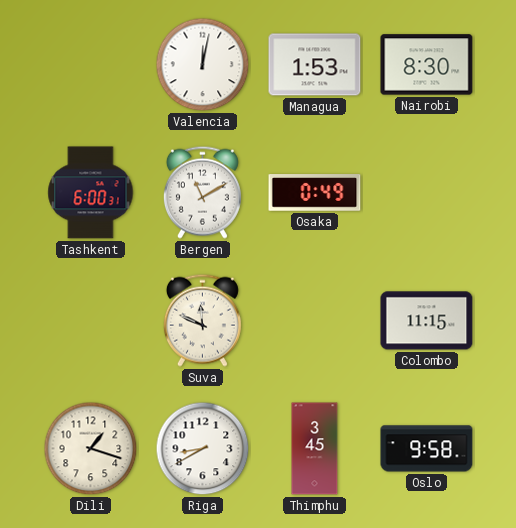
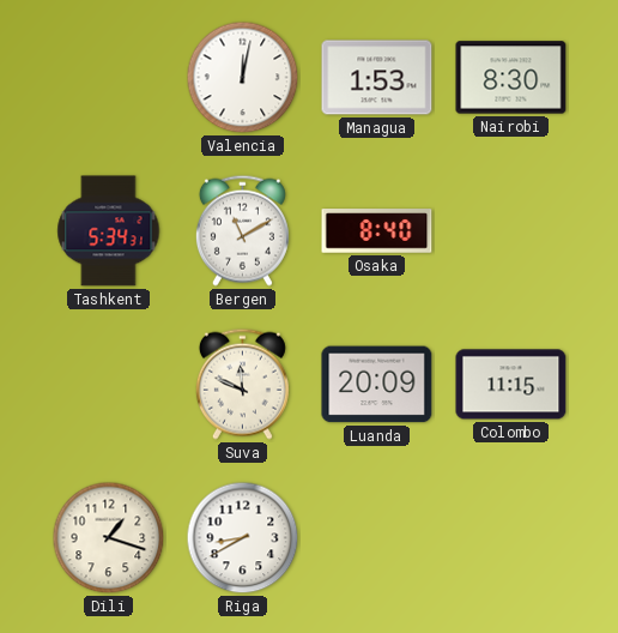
Tashkent: 6:00 -> 5:34
Osaka: 0:49 -> 8:40
Luanda: none -> 20:09
Thimphu: 3:45 -> none
Oslo: 9:58 -> none
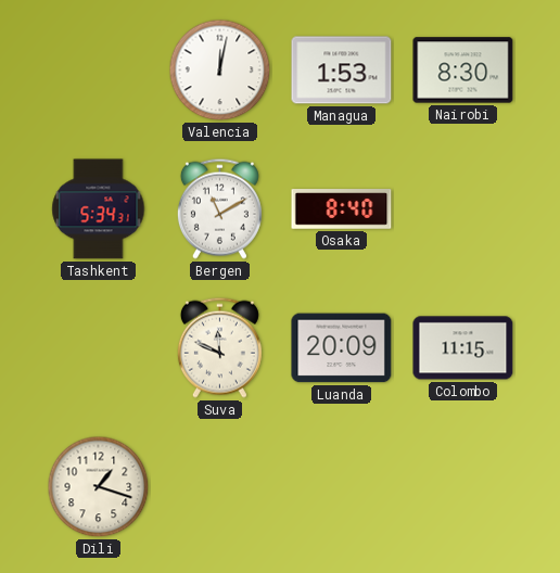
Riga: 8:40 -> none
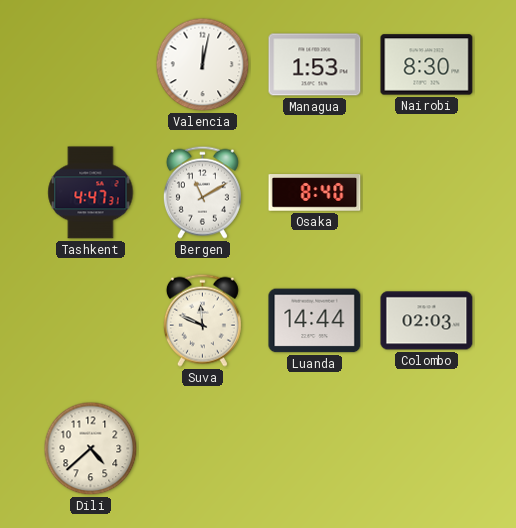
Tashkent: 5:34 -> 4:47
Luanda: 20:09 -> 14:44
Colombo: 11:15 -> 02:03
Dili: 1:18 -> 4:38
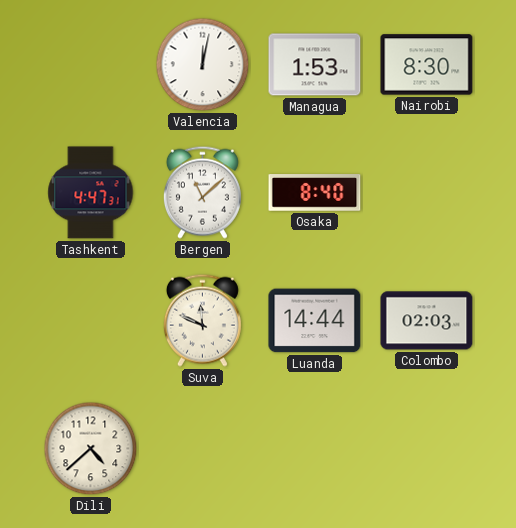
Bergen: 11:10 -> 11:08
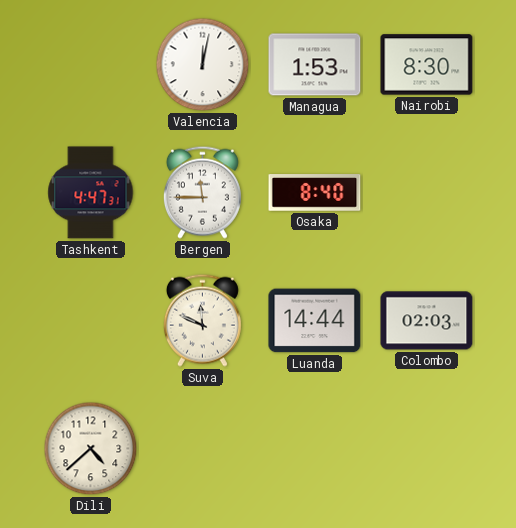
Bergen: 11:08 -> 11:45
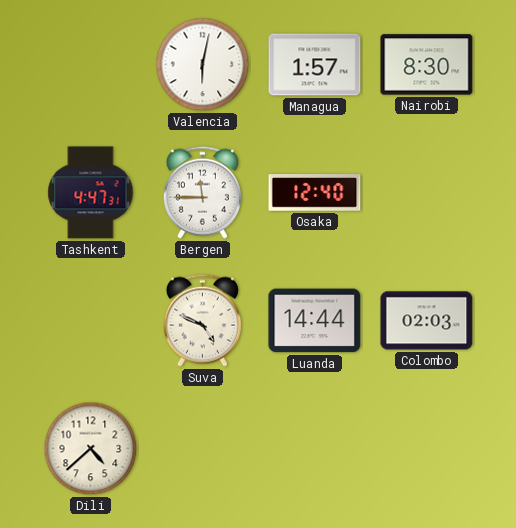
Valencia: 12:02 -> 6:02
Managua: 1:53 -> 1:57
Osaka: 8:40 -> 12:40
Suva: 11:49 -> 4:49
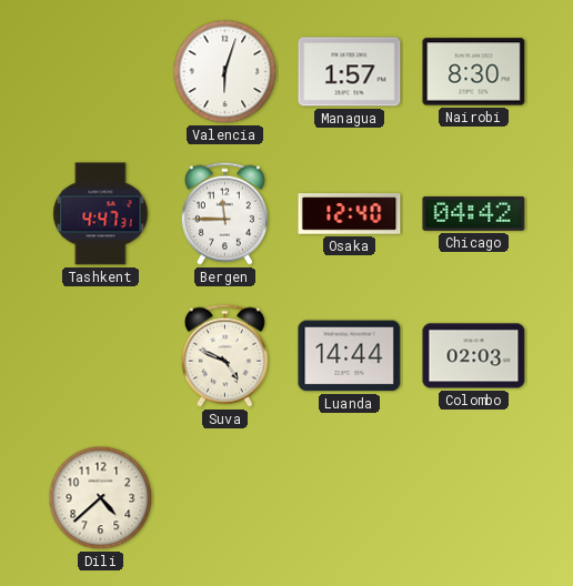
Valencia: 6:02 -> 6:03
Chicago: none -> 04:42
